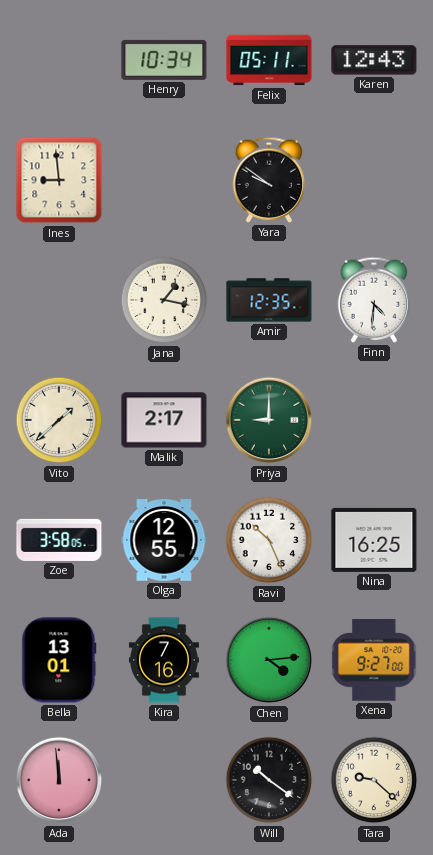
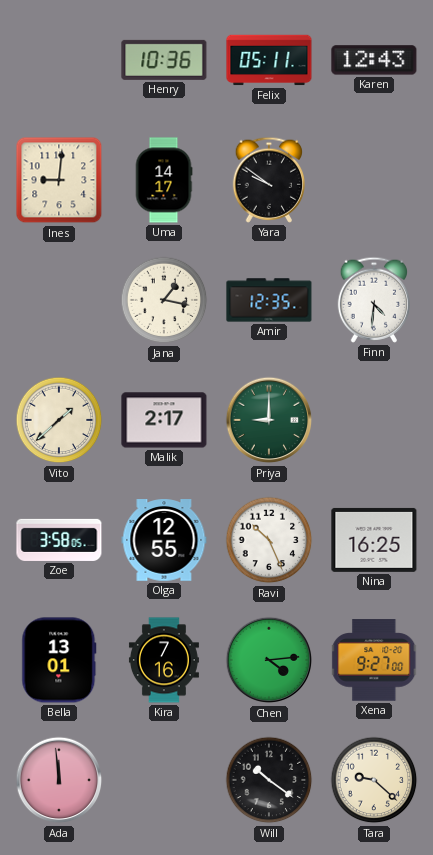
Henry: 10:34 -> 10:36
Ines: 8:59 -> 9:01
Uma: none -> 14:17
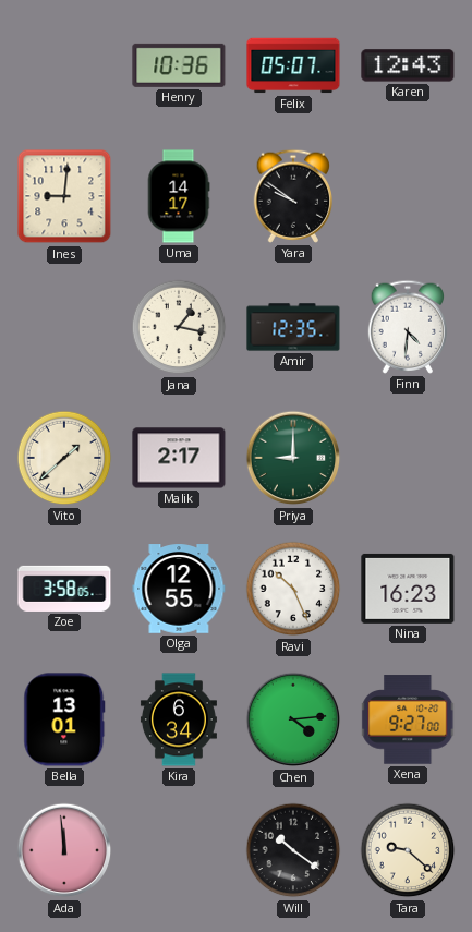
Felix: 05:11 -> 05:07
Nina: 16:25 -> 16:23
Kira: 7:16 -> 6:34
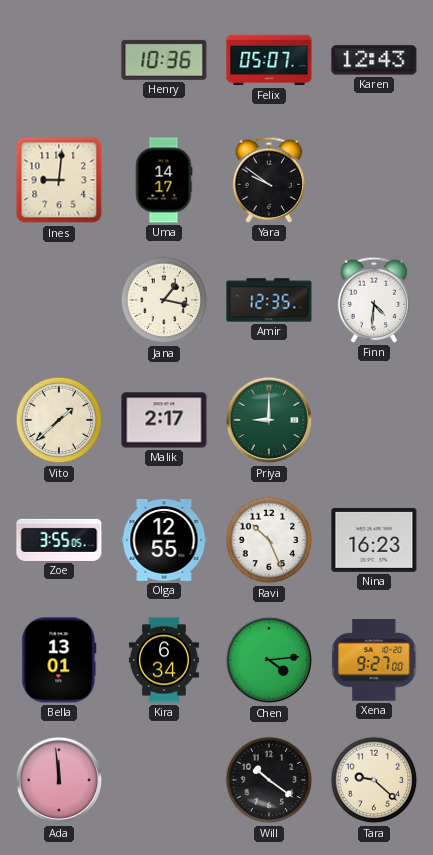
Zoe: 3:58 -> 3:55
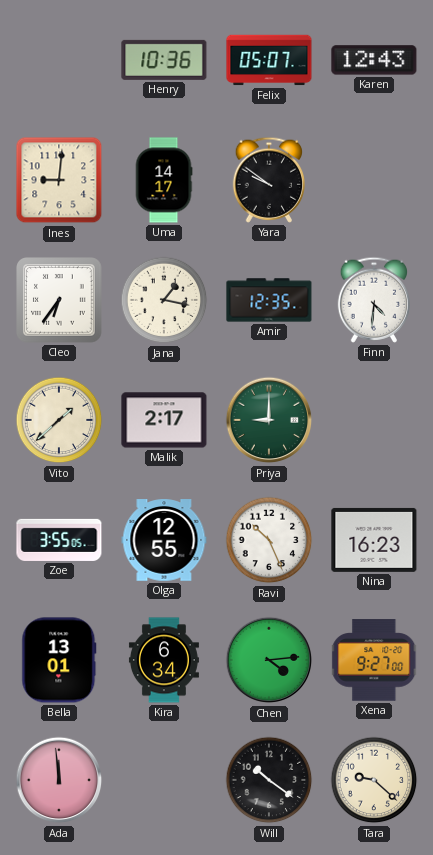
Cleo: none -> 6:36
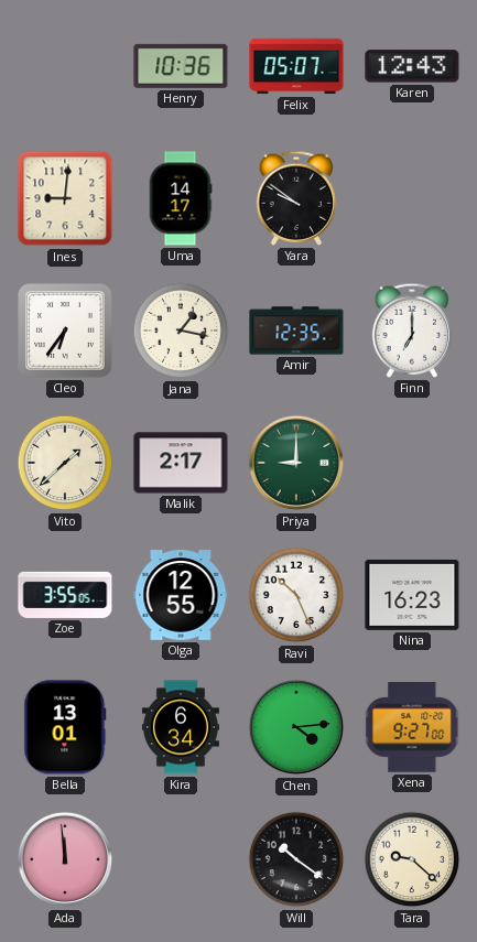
Finn: 4:31 -> 7:00
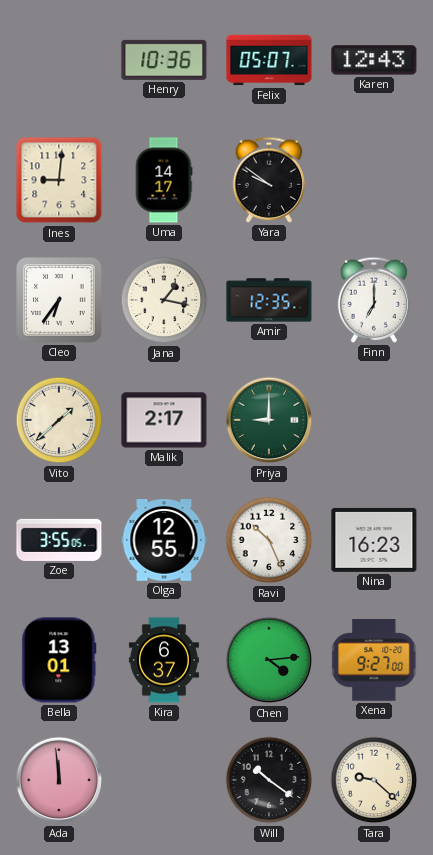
Kira: 6:34 -> 6:37
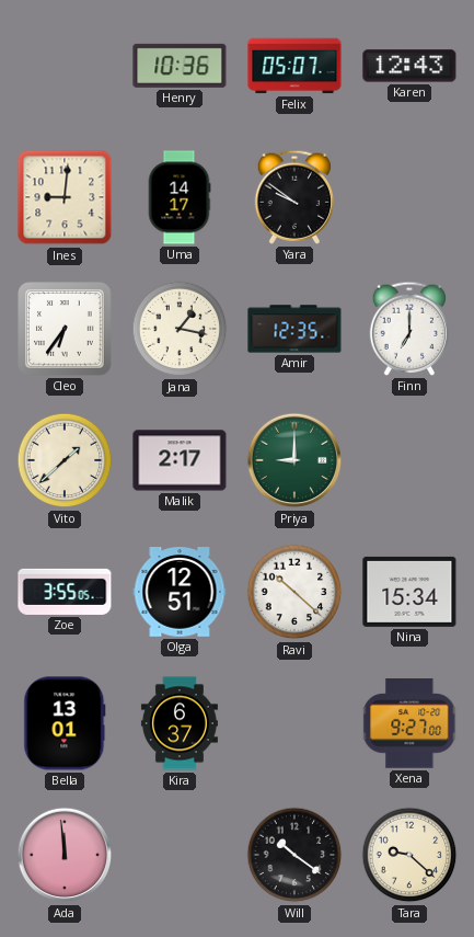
Olga: 12:55 -> 12:51
Ravi: 10:26 -> 10:22
Nina: 16:23 -> 15:34
Chen: 4:14 -> none
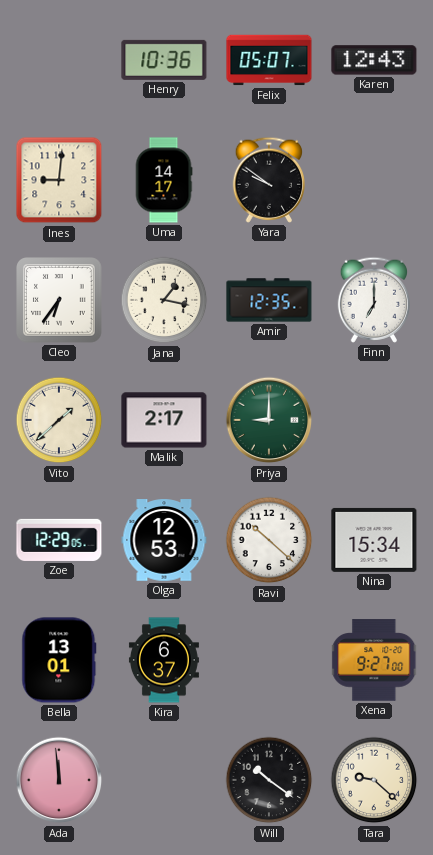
Zoe: 3:55 -> 12:29
Olga: 12:51 -> 12:53
